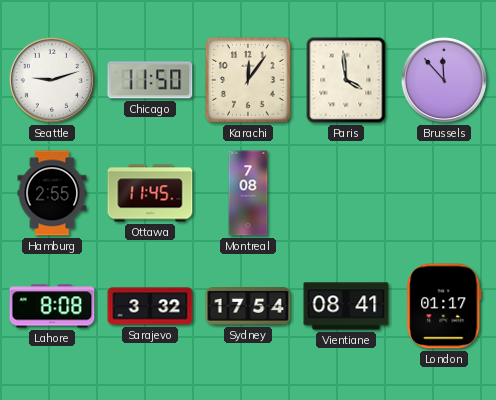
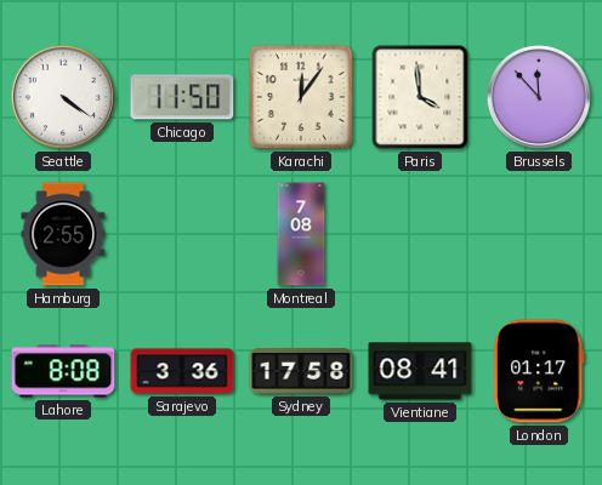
Seattle: 9:12 -> 4:21
Ottawa: 11:45 -> none
Sarajevo: 3:32 -> 3:36
Sydney: 17:54 -> 17:58
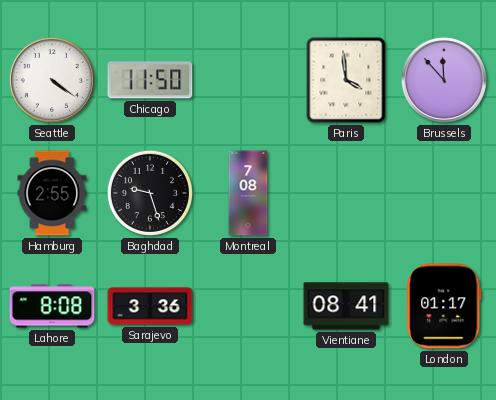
Karachi: 12:06 -> none
Baghdad: none -> 9:27
Sydney: 17:58 -> none
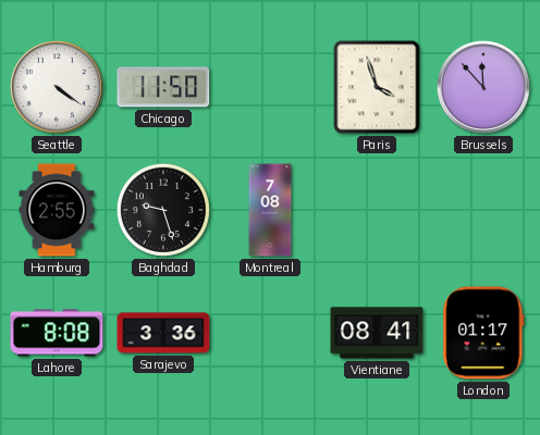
Paris: 3:59 -> 3:57
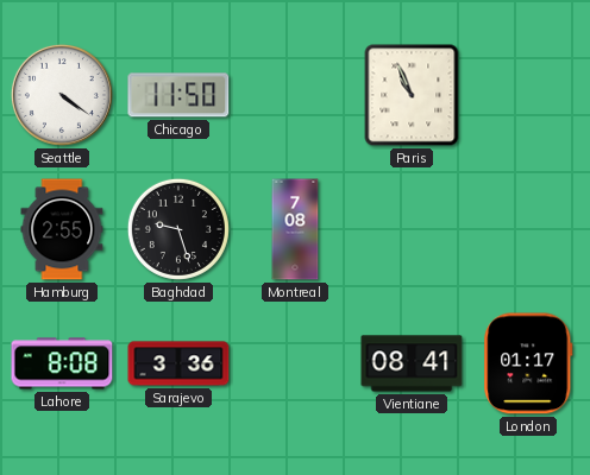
Paris: 3:57 -> 10:56
Brussels: 11:53 -> none
